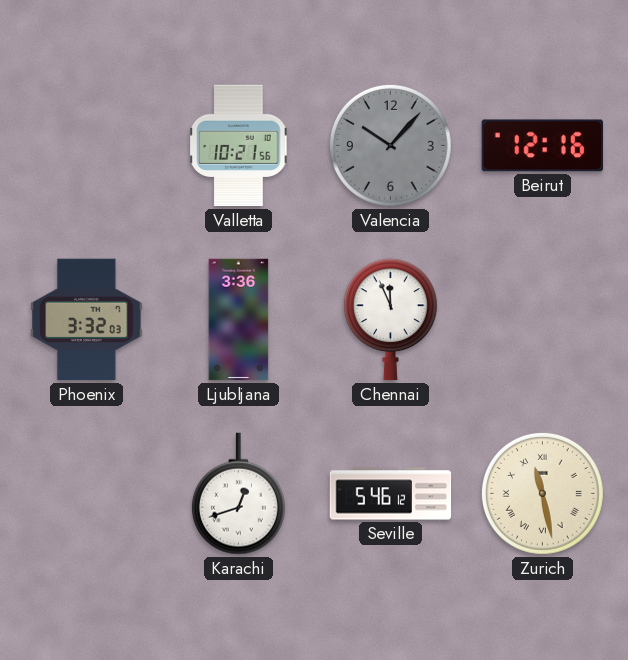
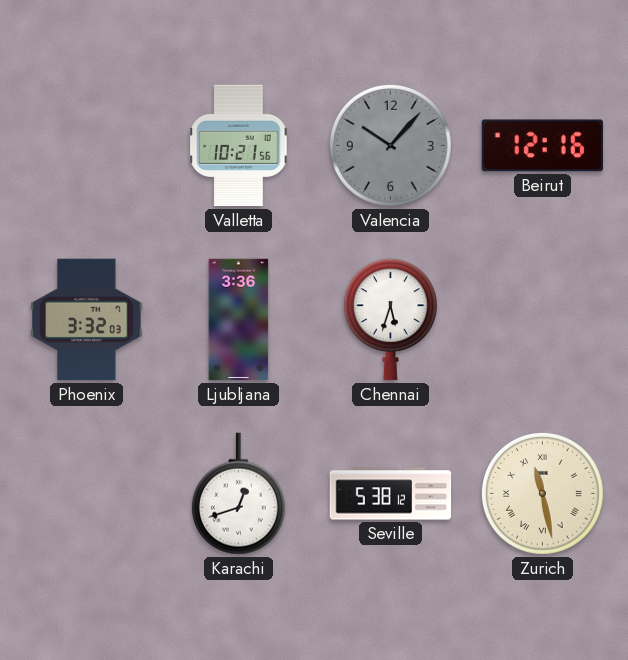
Chennai: 11:56 -> 5:33
Seville: 5:46 -> 5:38
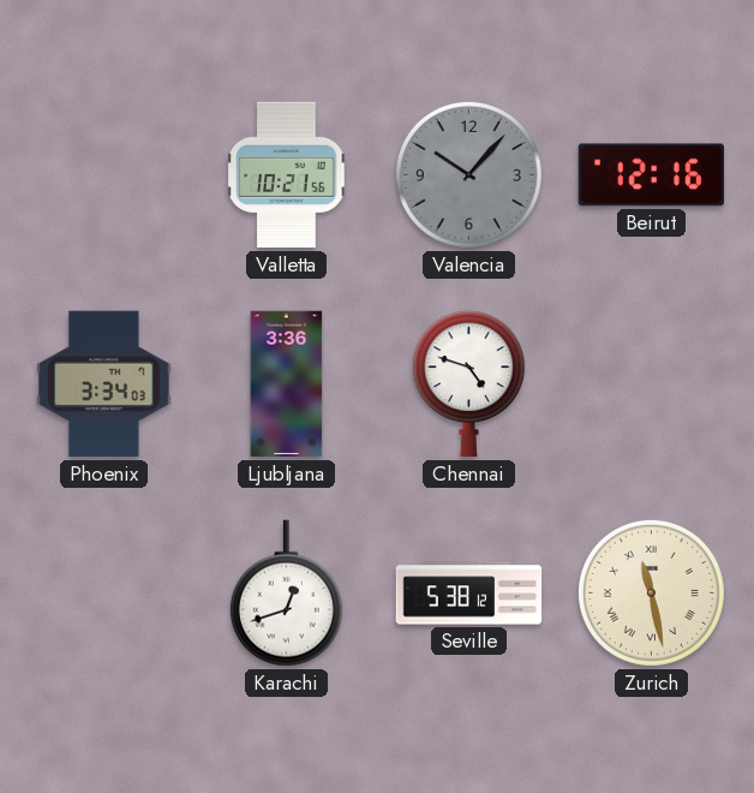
Phoenix: 3:32 -> 3:34
Chennai: 5:33 -> 4:48
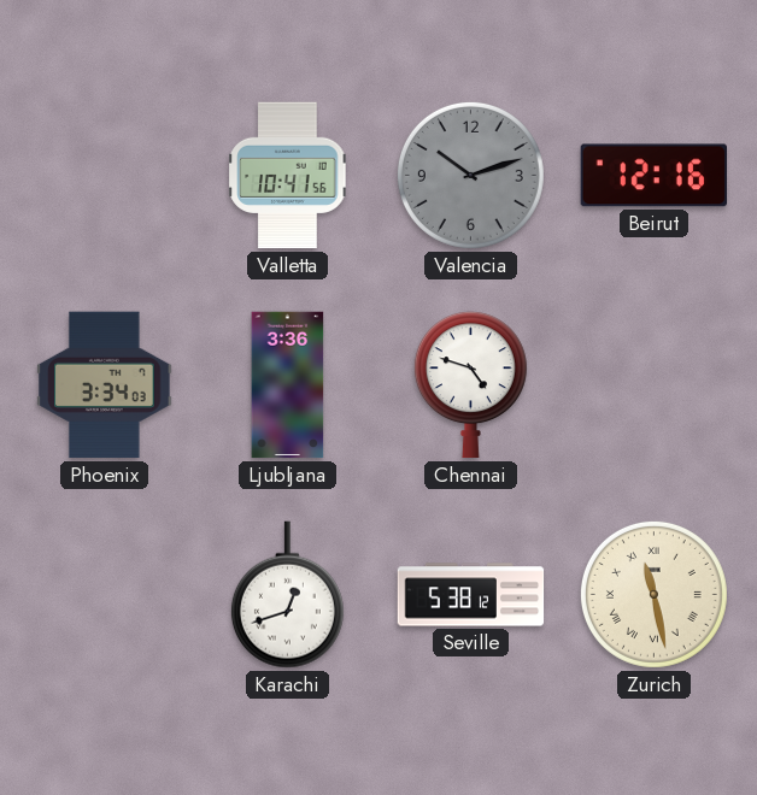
Valletta: 10:21 -> 10:41
Valencia: 10:07 -> 10:12
